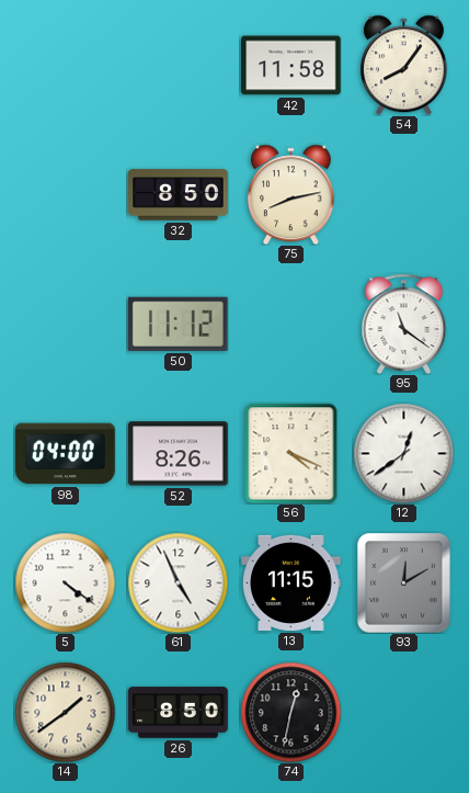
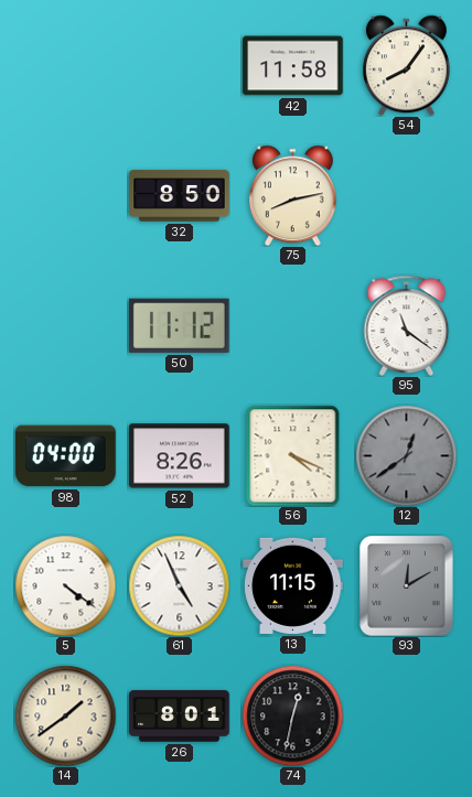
12 dial: white -> grey
26: 8:50 -> 8:01
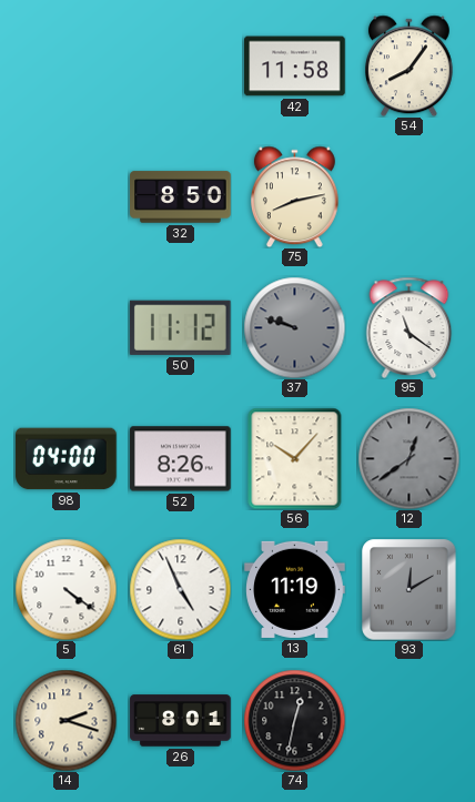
37: none -> 9:48
56: 4:19 -> 10:07
13: 11:15 -> 11:19
14: 1:39 -> 2:18
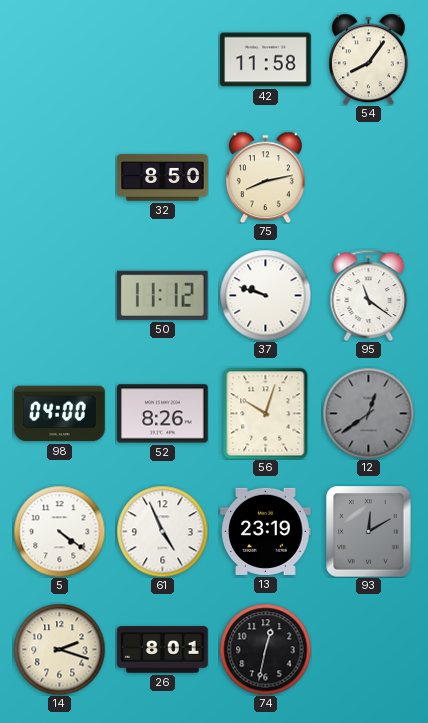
37 dial: grey -> white
56: 10:07 -> 10:03
13: 11:19 -> 23:19
